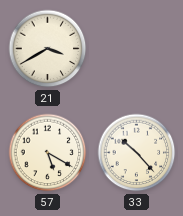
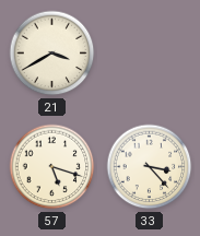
57: 5:20 -> 5:18
33: 10:23 -> 3:23
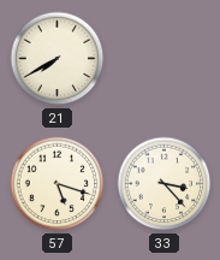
21: 3:40 -> 7:40
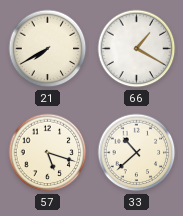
66: none -> 1:20
33: 3:23 -> 10:38
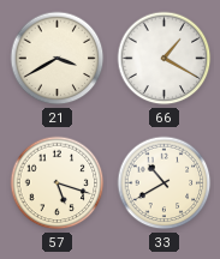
21: 7:40 -> 3:40
33: 10:38 -> 10:40
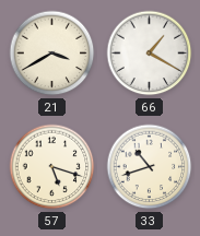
33: 10:40 -> 10:42
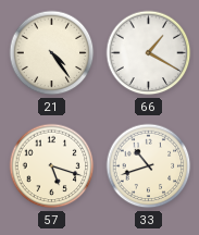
21: 3:40 -> 4:24
